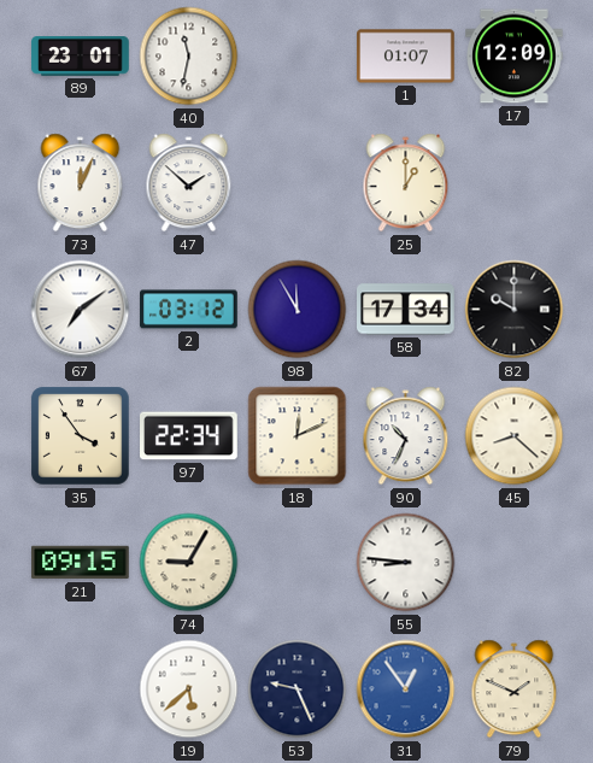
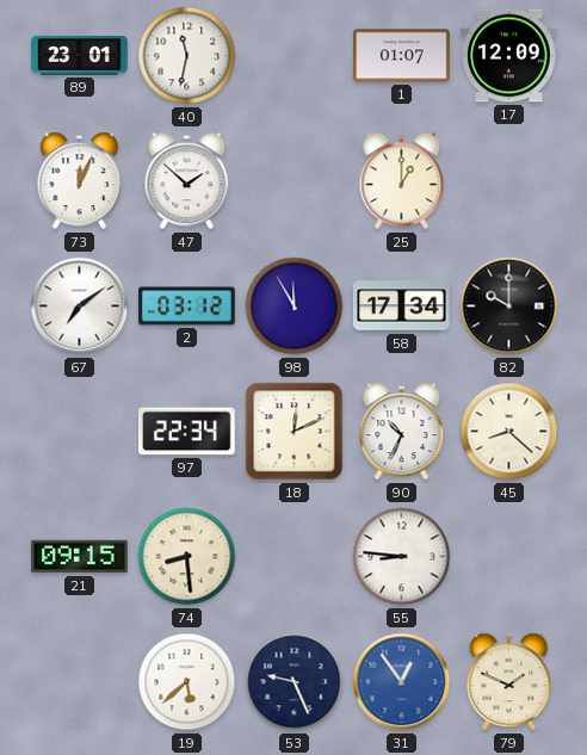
35: 3:54 -> none
74: 9:05 -> 8:29
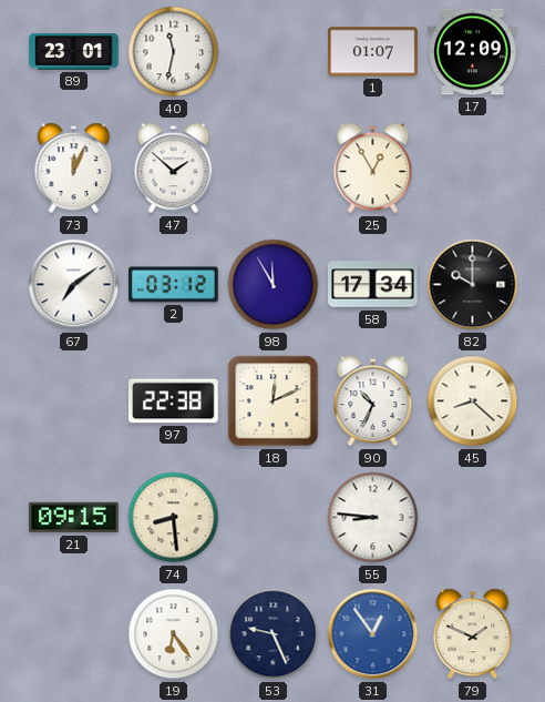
25: 1:00 -> 12:55
97: 22:34 -> 22:38
19: 5:38 -> 6:24
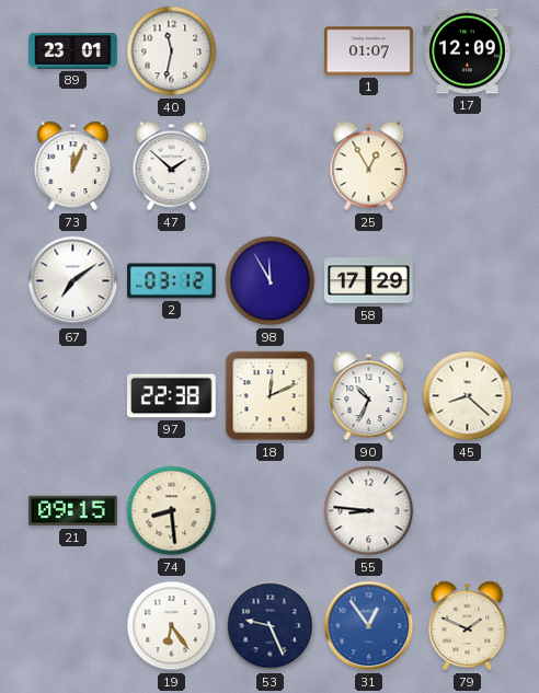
58: 17:34 -> 17:29
82: 10:00 -> none
